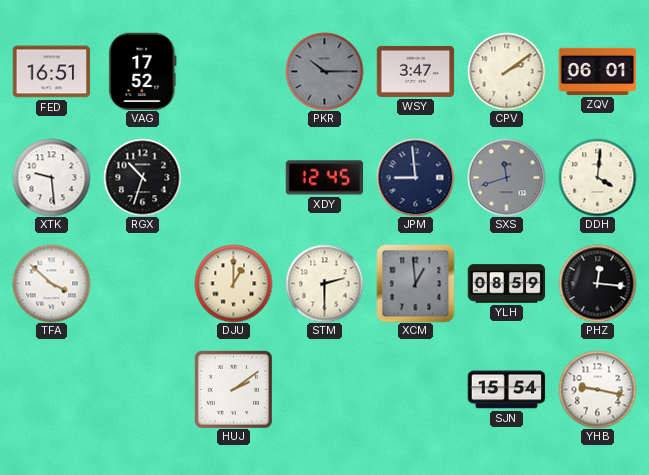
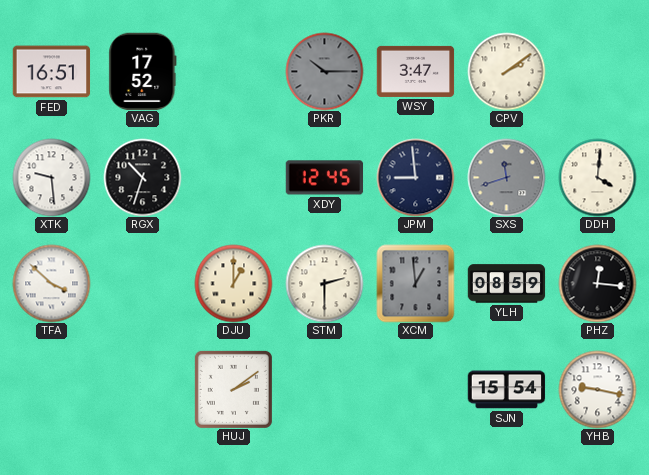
ZQV: 06:01 -> none
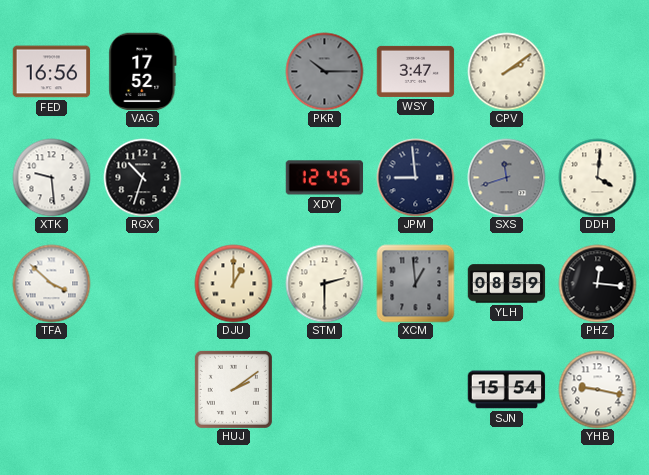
FED: 16:51 -> 16:56
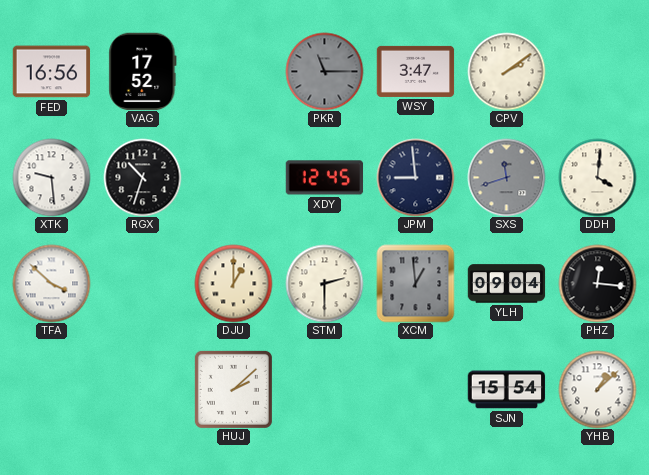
PKR: 10:15 -> 11:15
YLH: 08:59 -> 09:04
HUJ: 2:09 -> 2:08
YHB: 9:17 -> 1:08
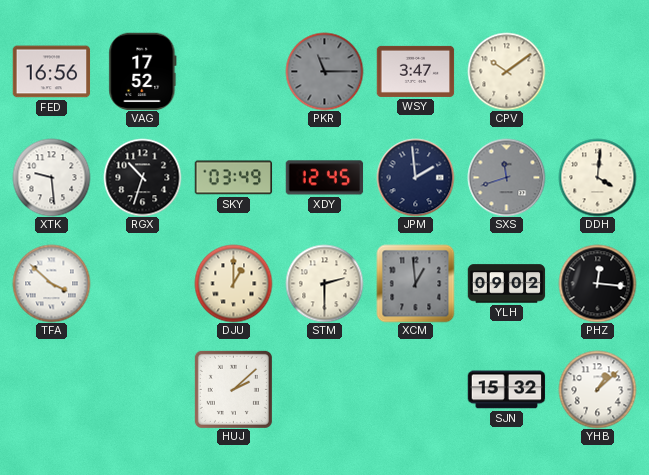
CPV: 2:09 -> 10:09
SKY: none -> 03:49
JPM: 8:59 -> 1:59
YLH: 09:04 -> 09:02
SJN: 15:54 -> 15:32
